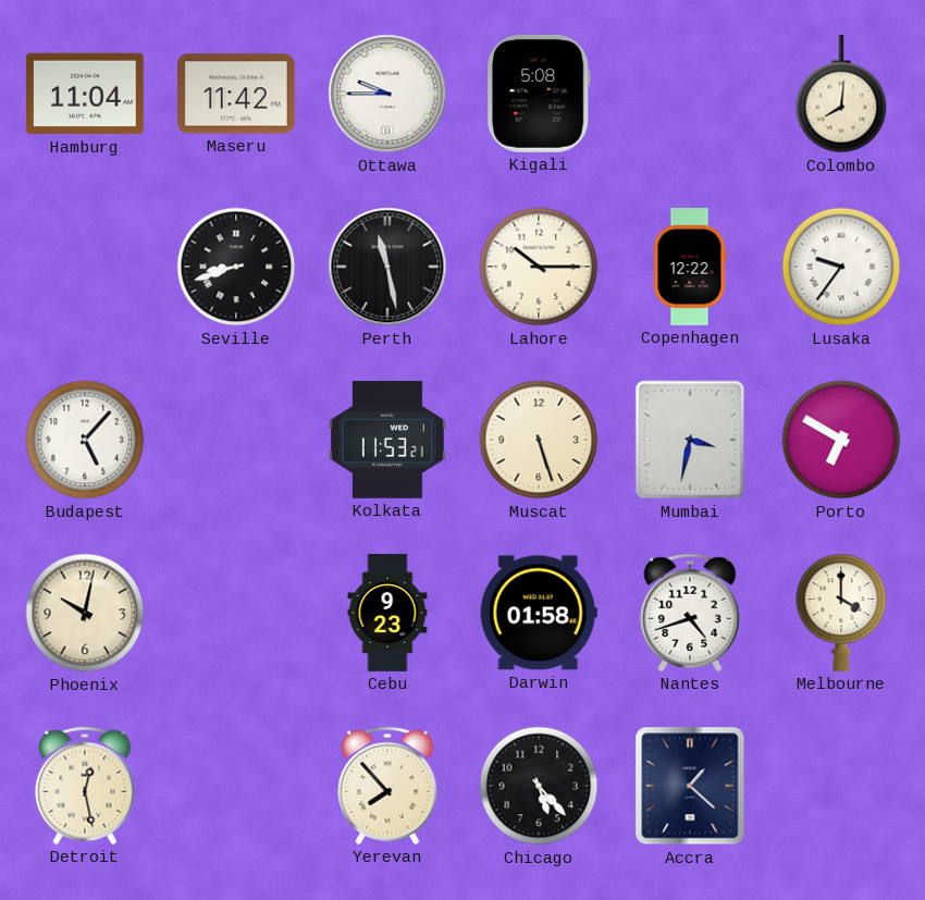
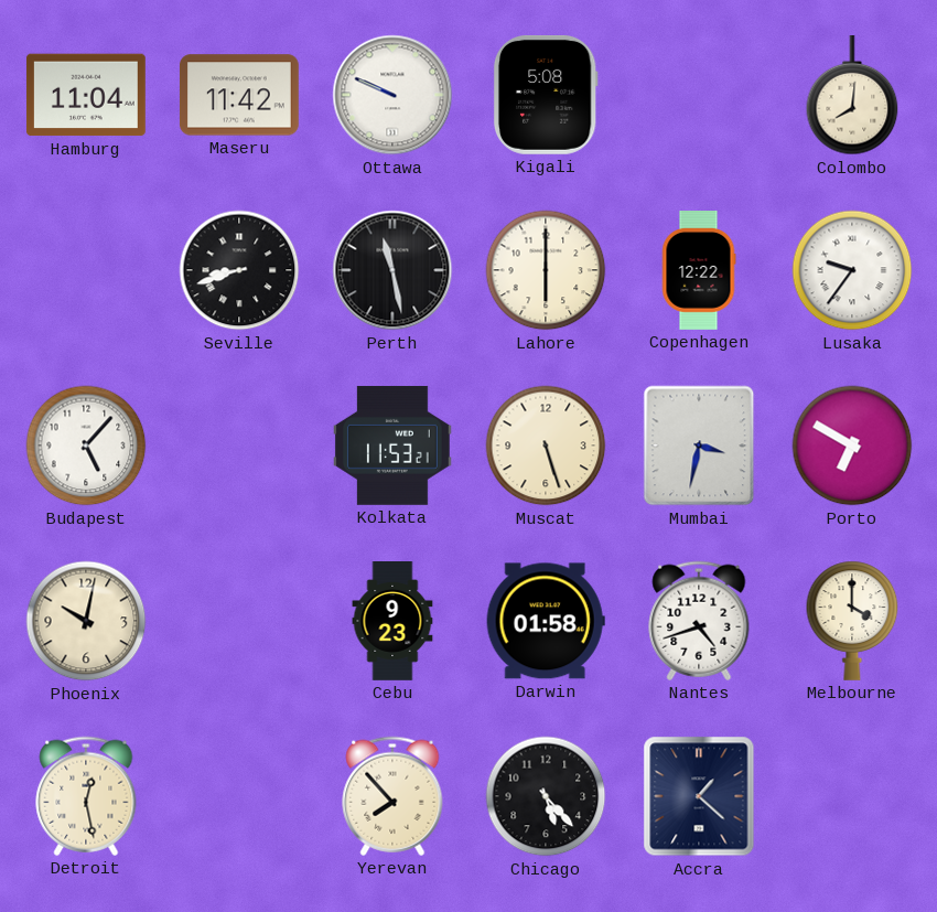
Ottawa: 9:45 -> 9:49
Lahore: 10:15 -> 6:00
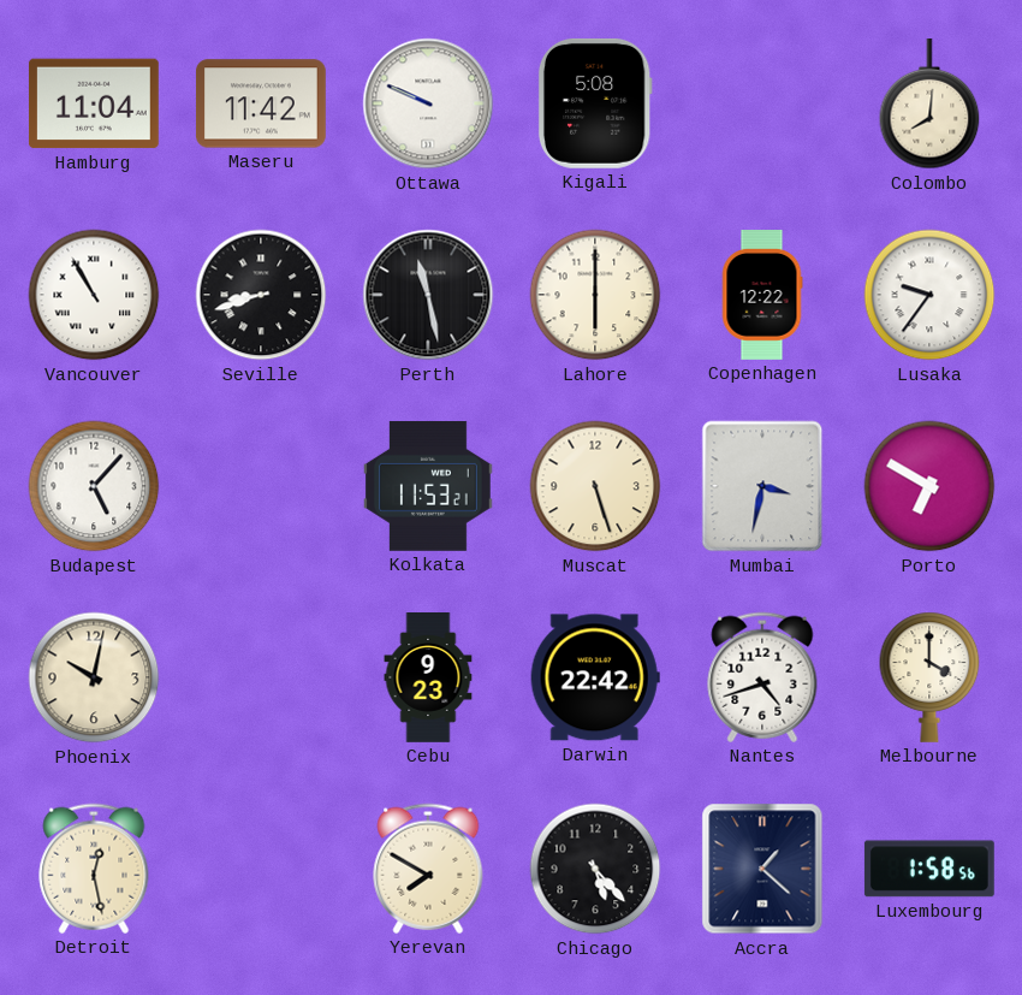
Vancouver: none -> 10:55
Darwin: 01:58 -> 22:42
Yerevan: 7:53 -> 7:50
Luxembourg: none -> 1:58
